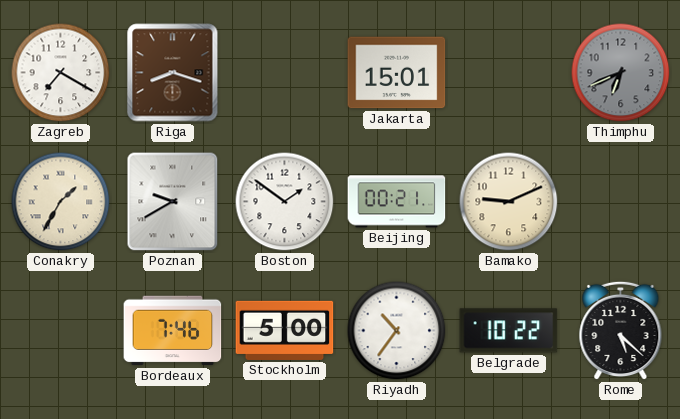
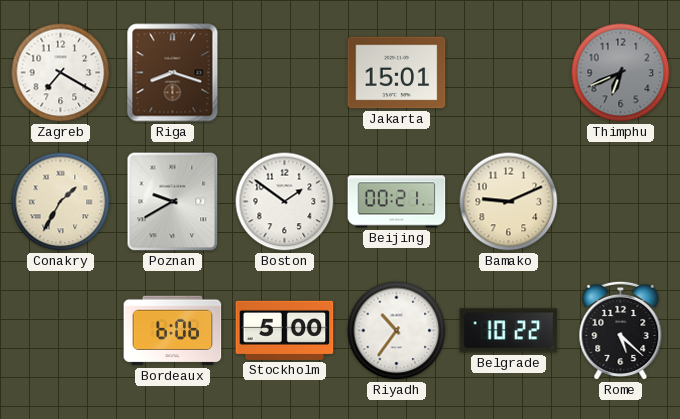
Bordeaux: 7:46 -> 6:06
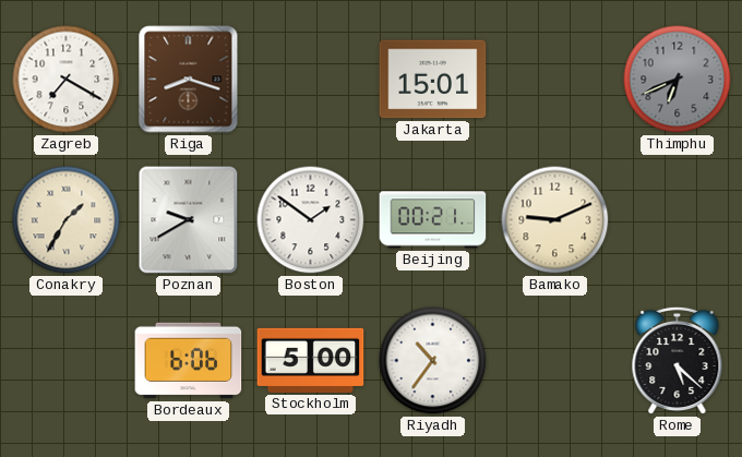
Belgrade: 10:22 -> none
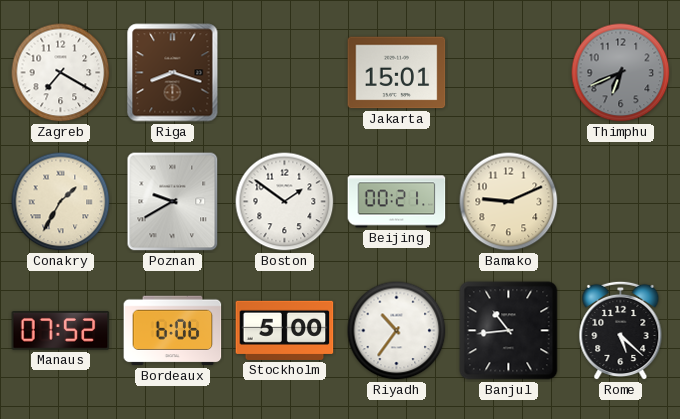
Manaus: none -> 07:52
Banjul: none -> 10:44
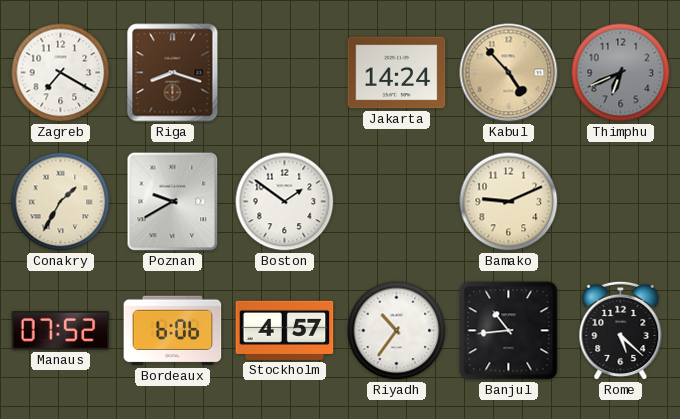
Jakarta: 15:01 -> 14:24
Kabul: none -> 4:53
Beijing: 00:21 -> none
Stockholm: 5:00 -> 4:57
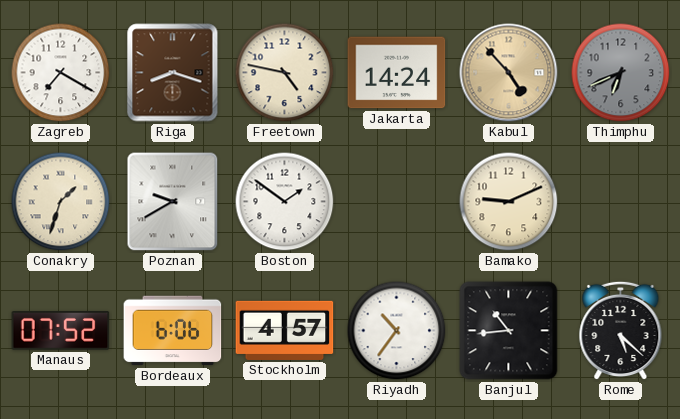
Freetown: none -> 4:47
Conakry: 1:35 -> 1:33
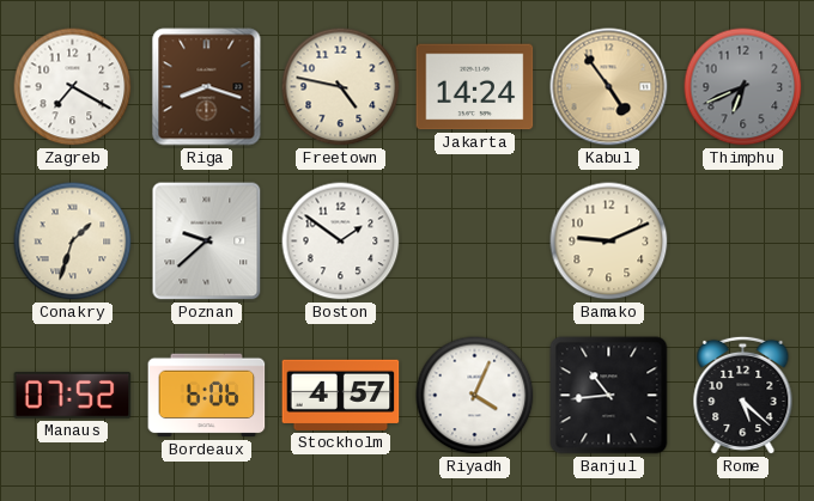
Kabul: 4:53 -> 4:54
Poznan: 9:40 -> 9:38
Riyadh: 10:36 -> 4:04
